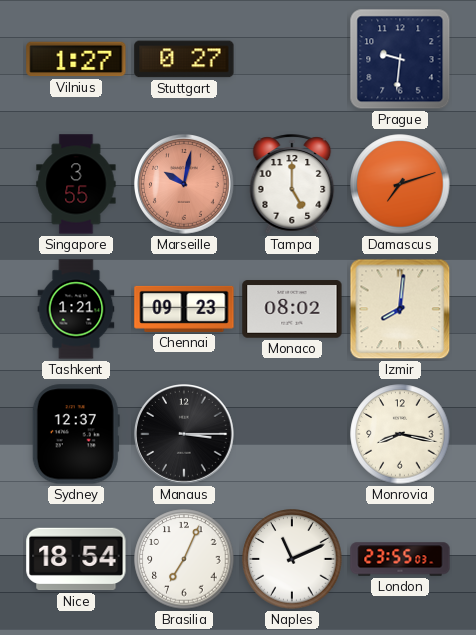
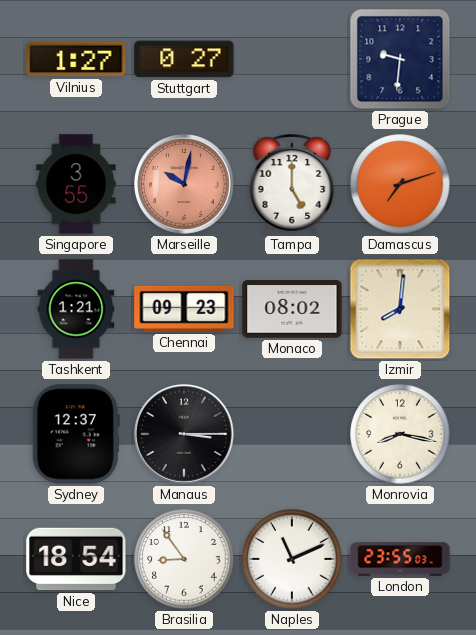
Brasilia: 7:04 -> 8:54
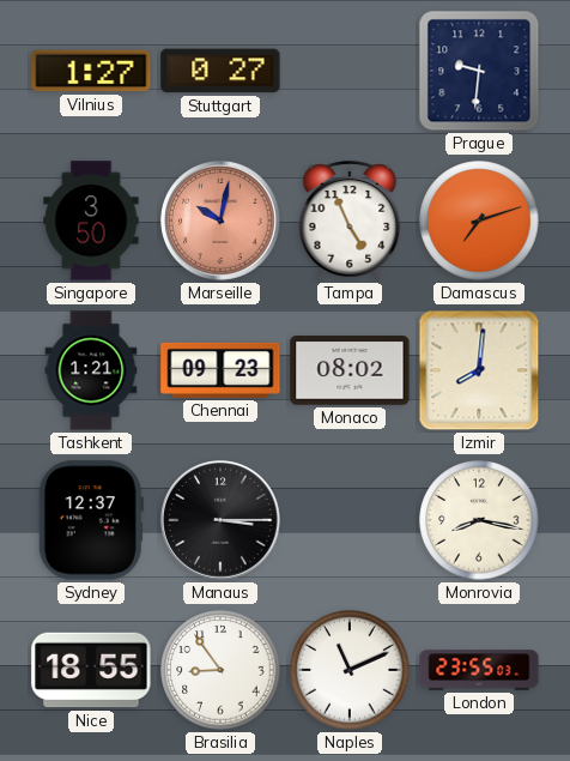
Singapore: 3:55 -> 3:50
Tampa: 5:00 -> 4:56
Nice: 18:54 -> 18:55
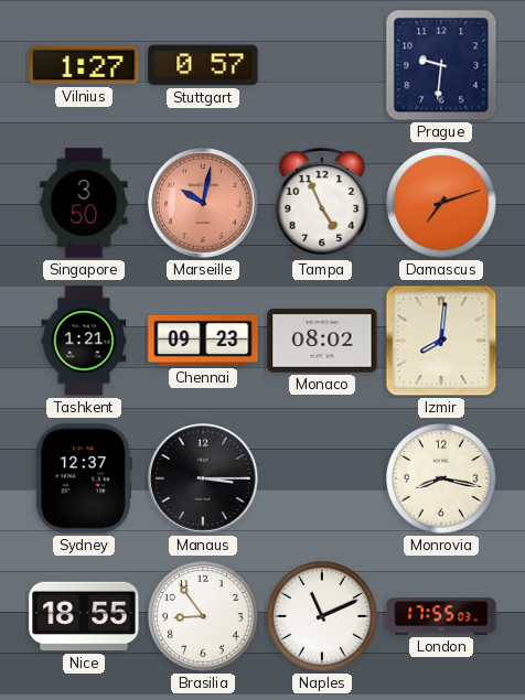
Stuttgart: 0:27 -> 0:57
London: 23:55 -> 17:55
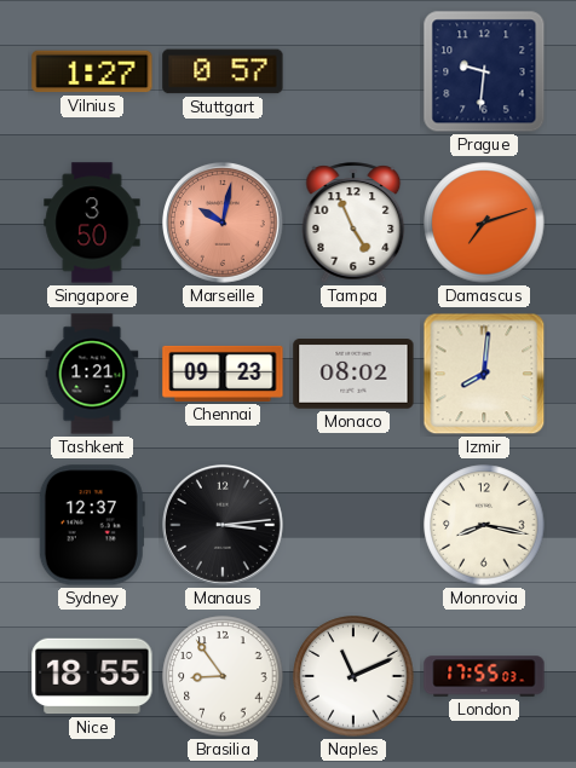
Manaus: 3:15 -> 3:14
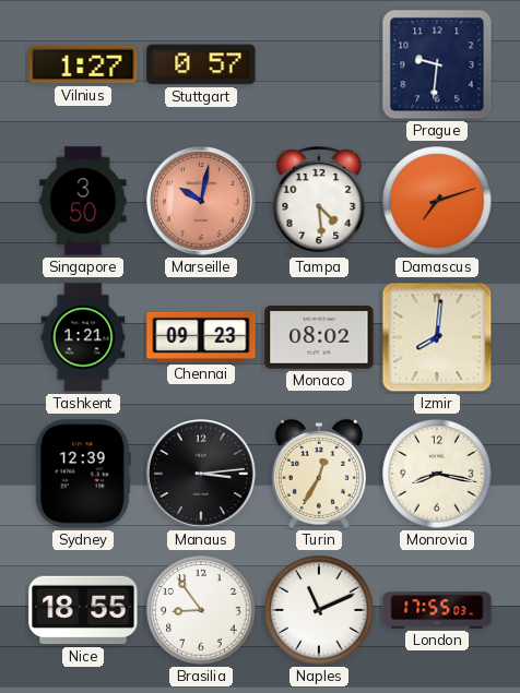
Tampa: 4:56 -> 4:29
Sydney: 12:37 -> 12:39
Turin: none -> 12:35
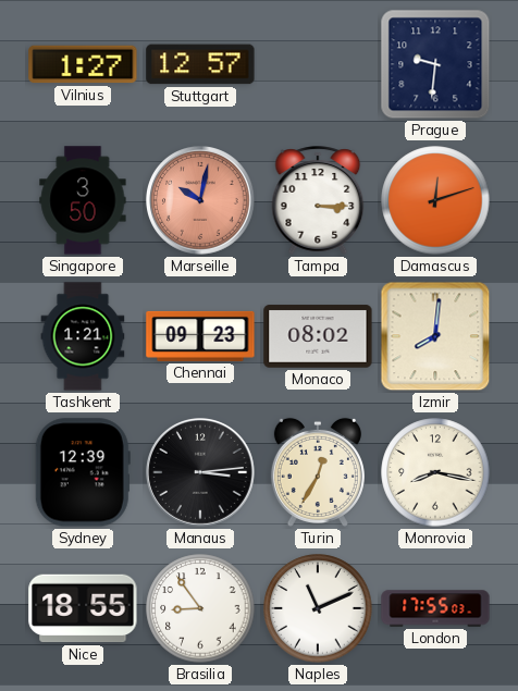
Stuttgart: 0:57 -> 12:57
Tampa: 4:29 -> 3:15
Damascus: 7:12 -> 12:12
